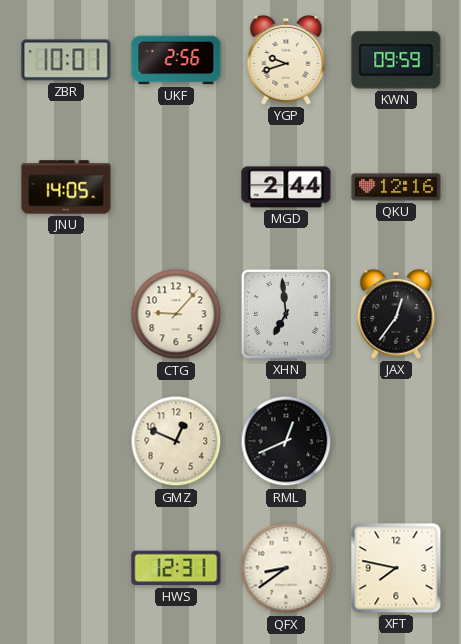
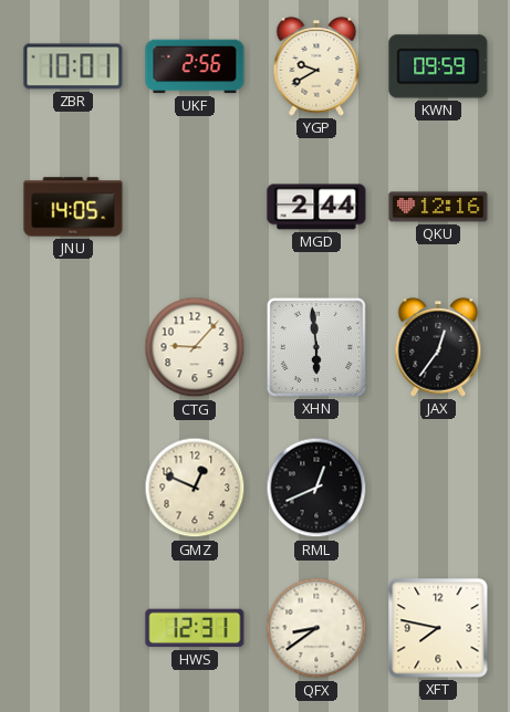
YGP: 9:42 -> 9:40
XHN: 6:59 -> 5:59
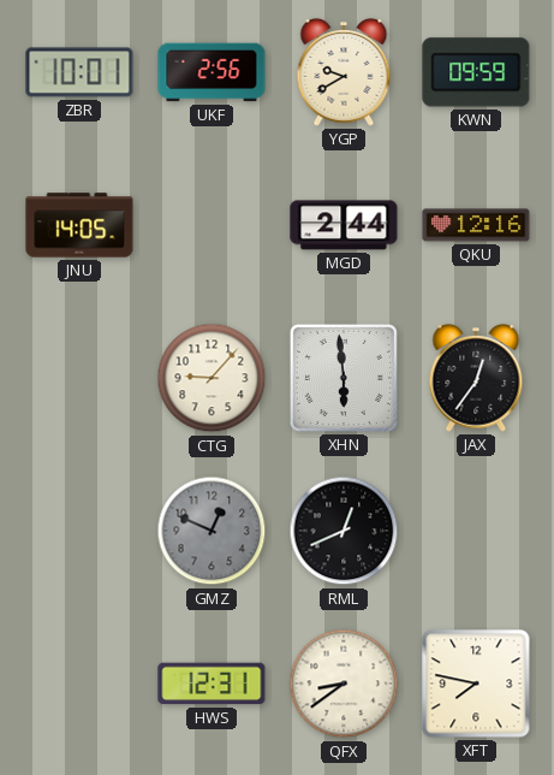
GMZ dial: cream -> grey
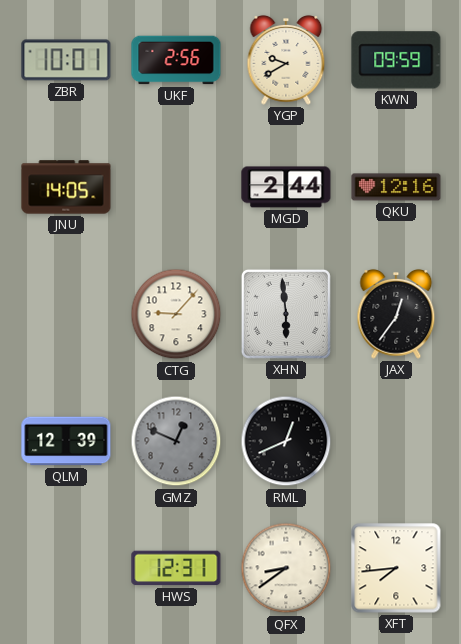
QLM: none -> 12:39
XFT: 7:47 -> 7:44
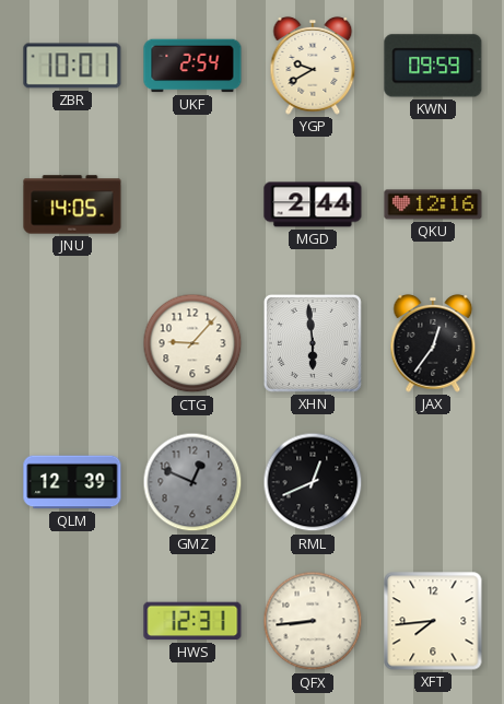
UKF: 2:56 -> 2:54
QFX: 8:39 -> 8:44
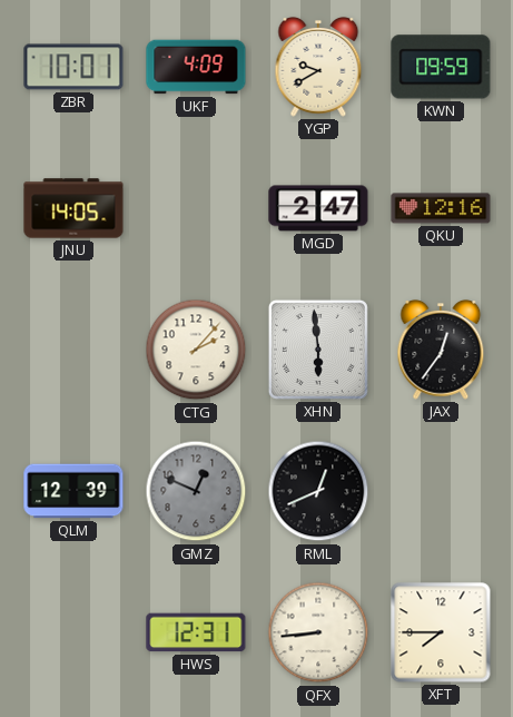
UKF: 2:54 -> 4:09
MGD: 2:44 -> 2:47
CTG: 9:07 -> 2:07
XFT: 7:44 -> 7:45
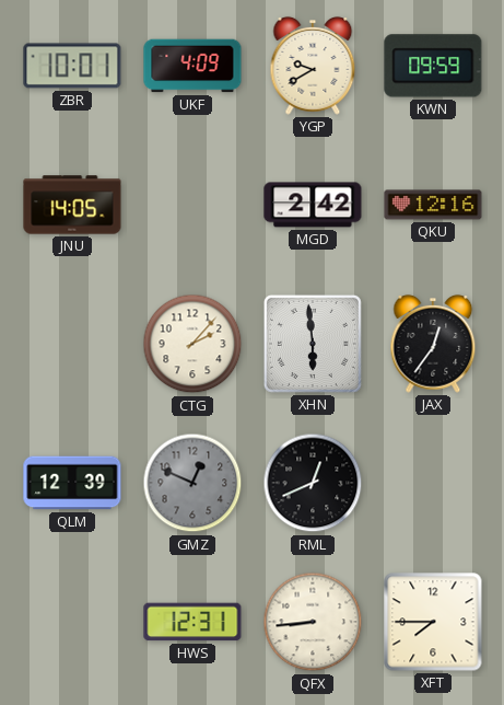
MGD: 2:47 -> 2:42
